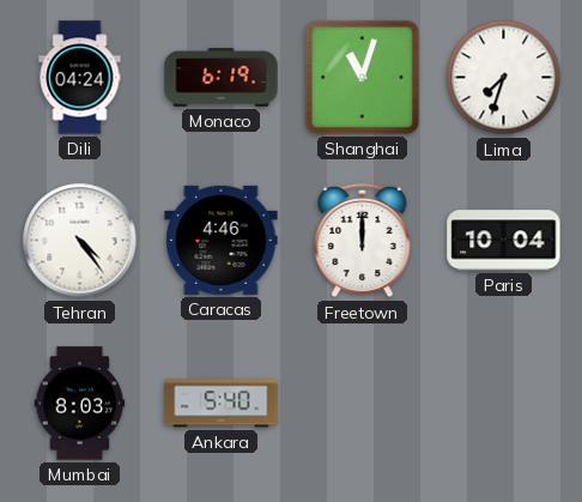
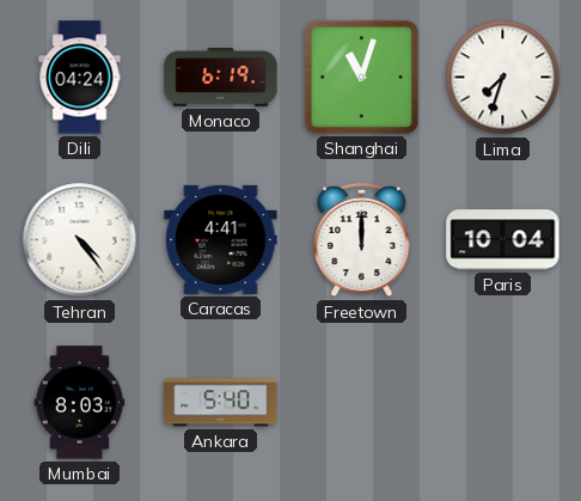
Caracas: 4:46 -> 4:41
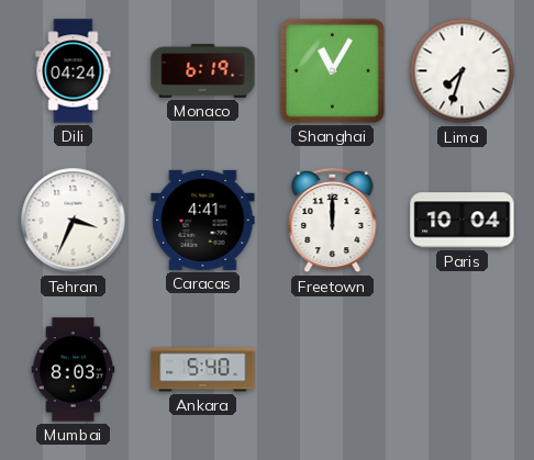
Shanghai: 11:03 -> 11:05
Tehran: 4:24 -> 3:34
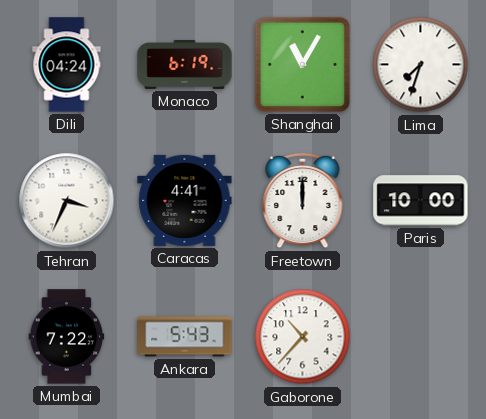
Paris: 10:04 -> 10:00
Mumbai: 8:03 -> 7:22
Ankara: 5:40 -> 5:43
Gaborone: none -> 10:37
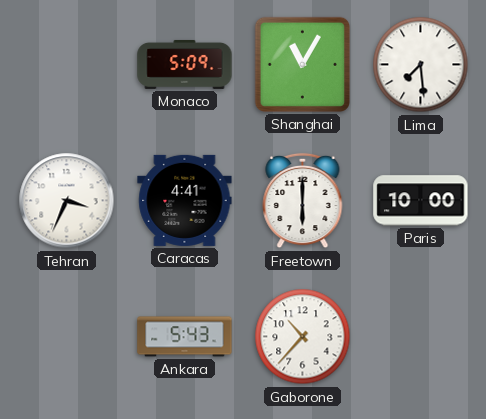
Dili: 04:24 -> none
Monaco: 6:19 -> 5:09
Lima: 7:33 -> 7:29
Freetown: 12:00 -> 6:00
Mumbai: 7:22 -> none
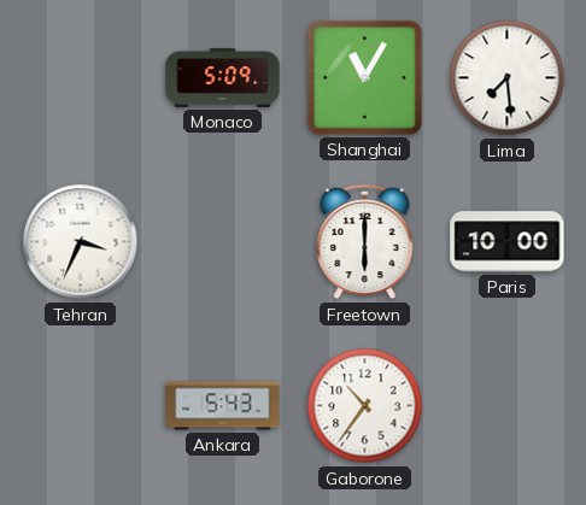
Caracas: 4:41 -> none
Gaborone: 10:37 -> 10:36
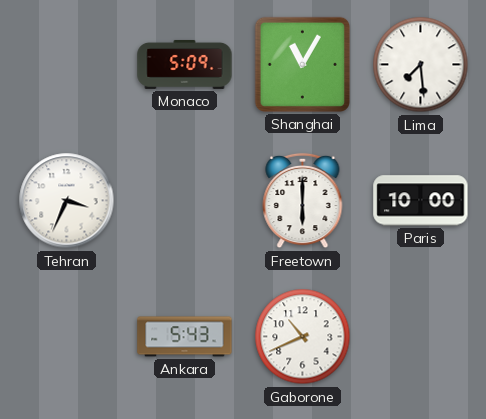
Gaborone: 10:36 -> 10:41
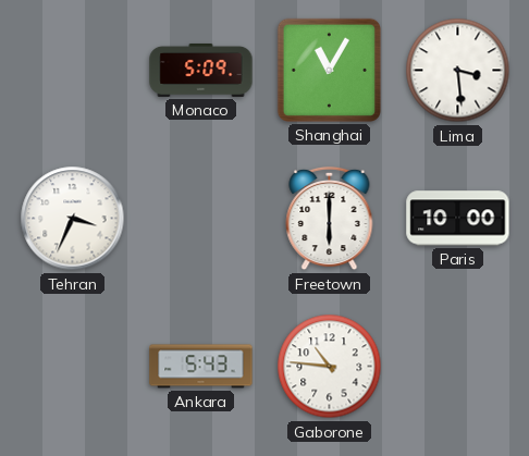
Lima: 7:29 -> 3:29
Gaborone: 10:41 -> 10:46
